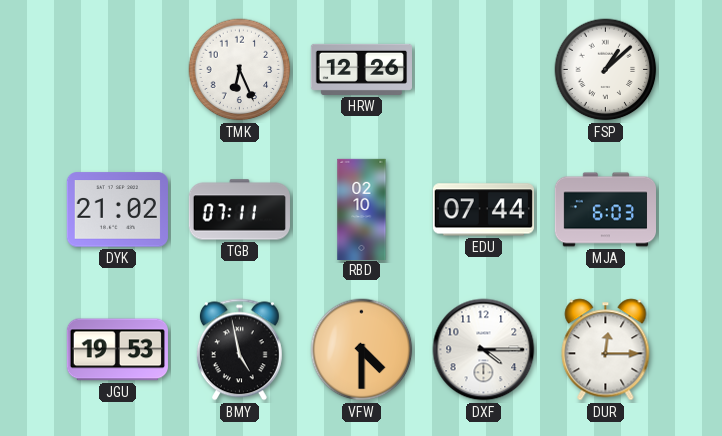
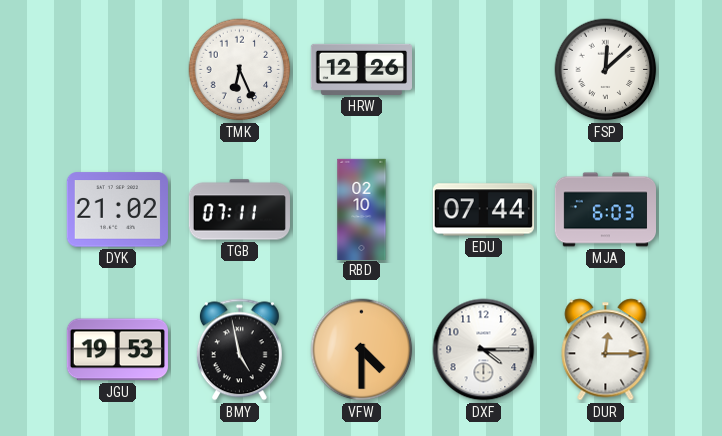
FSP: 1:08 -> 12:08
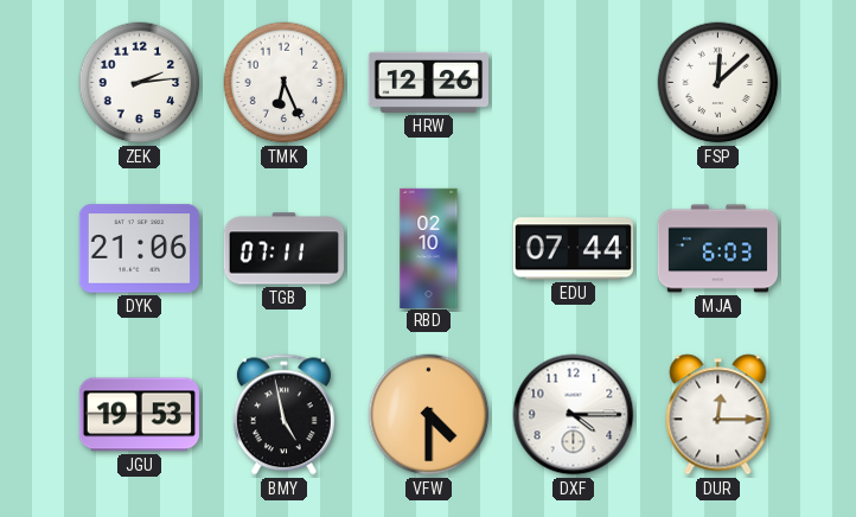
ZEK: none -> 2:14
DYK: 21:02 -> 21:06
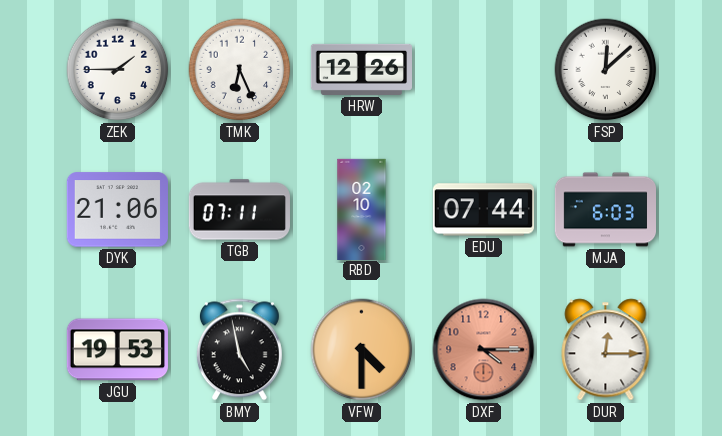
ZEK: 2:14 -> 1:45
DXF dial: white -> salmon
